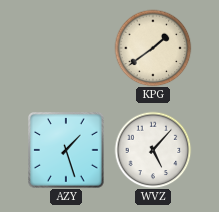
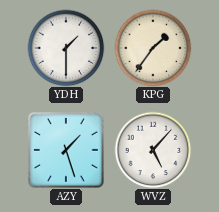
YDH: none -> 1:30
KPG: 1:39 -> 1:36
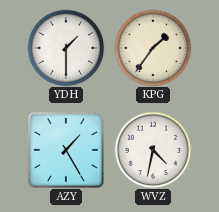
AZY: 1:27 -> 1:25
WVZ: 5:07 -> 4:32
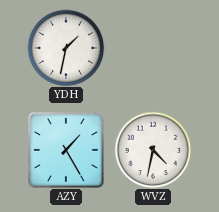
YDH: 1:30 -> 1:32
KPG: 1:36 -> none
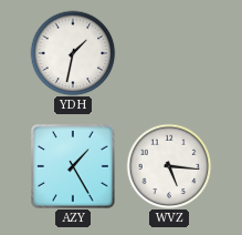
WVZ: 4:32 -> 5:16
